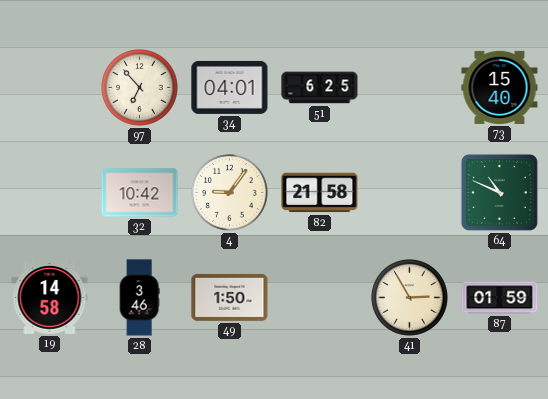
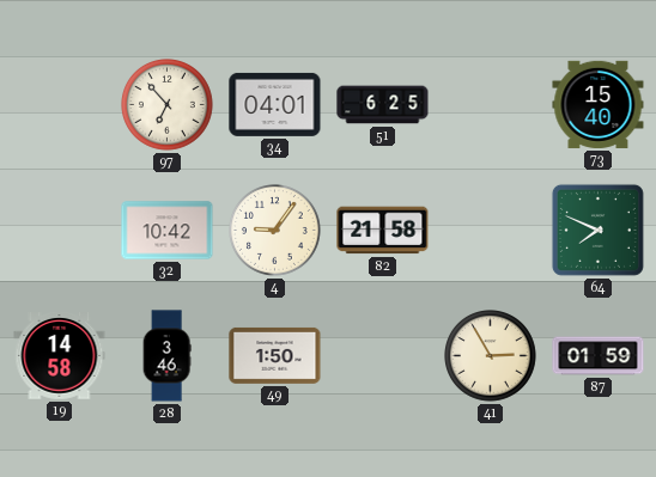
64: 10:49 -> 7:49
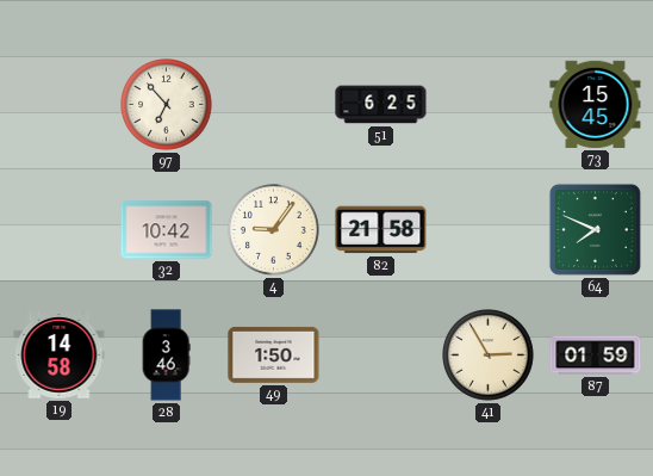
34: 04:01 -> none
73: 15:40 -> 15:45
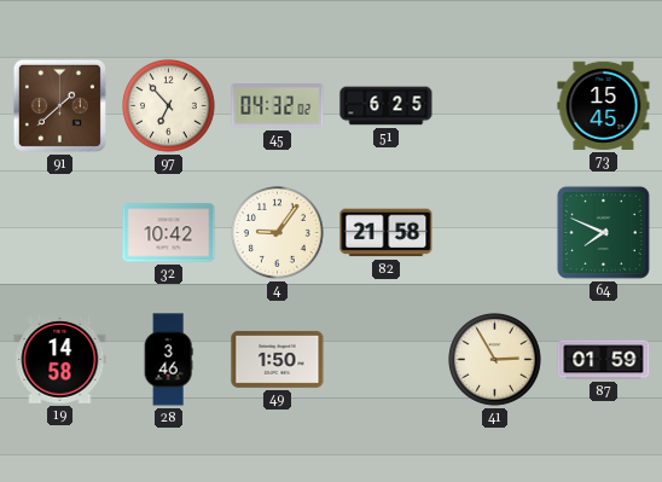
91: none -> 1:38
45: none -> 04:32
